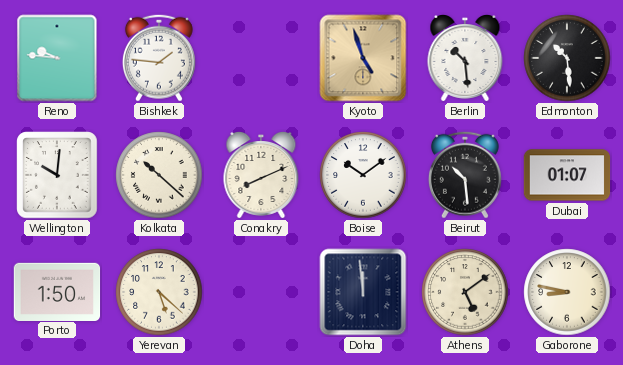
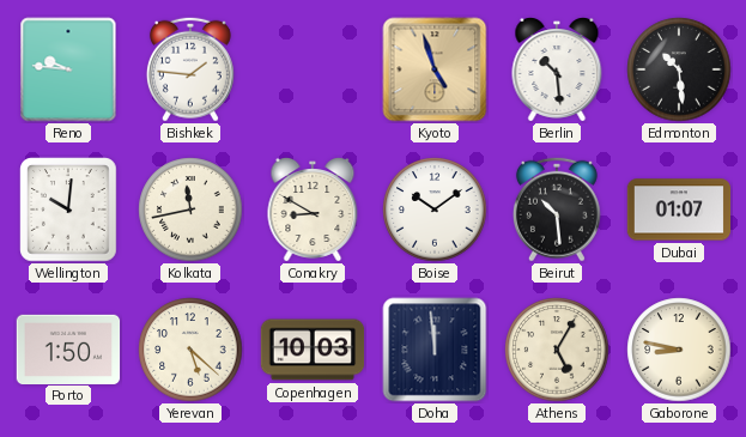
Kolkata: 10:22 -> 11:43
Conakry: 8:11 -> 8:50
Copenhagen: none -> 10:03
Athens: 5:09 -> 5:05
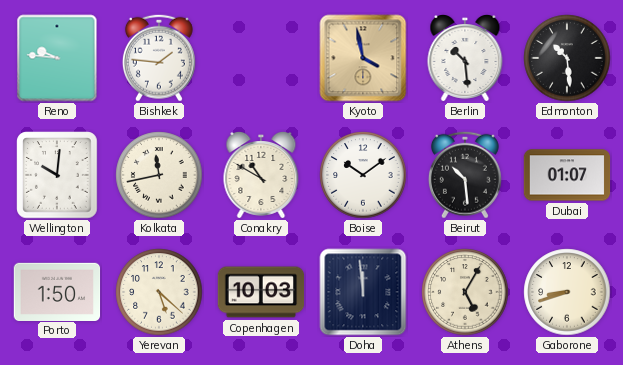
Kyoto: 4:57 -> 3:58
Conakry: 8:50 -> 10:50
Gaborone: 8:47 -> 8:42
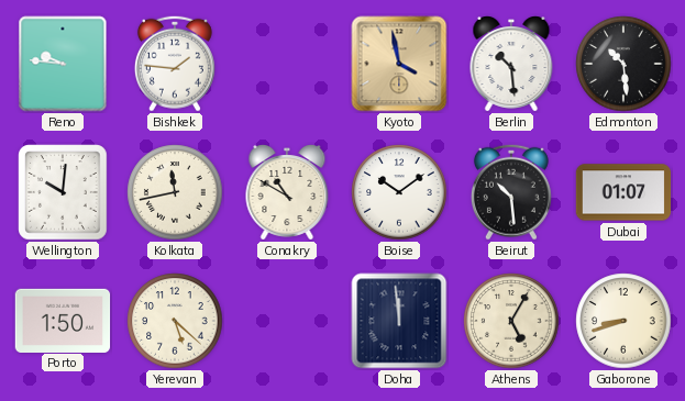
Copenhagen: 10:03 -> none
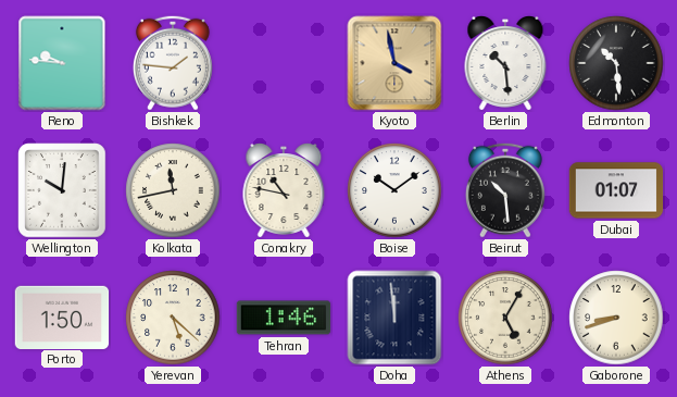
Conakry: 10:50 -> 10:47
Tehran: none -> 1:46
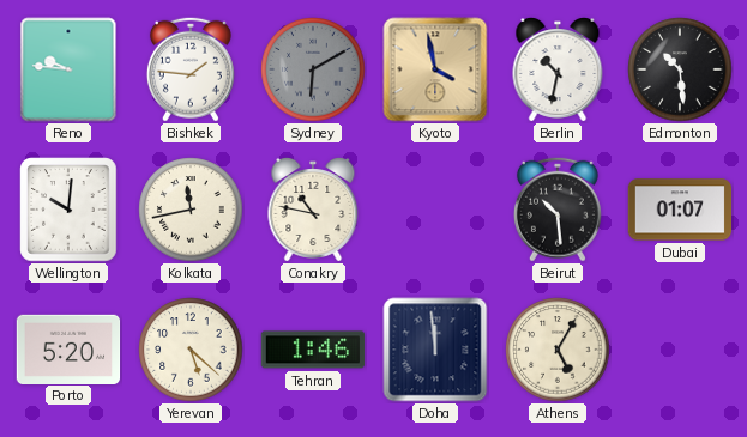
Sydney: none -> 6:10
Berlin: 10:29 -> 10:32
Boise: 10:09 -> none
Porto: 1:50 -> 5:20
Gaborone: 8:42 -> none
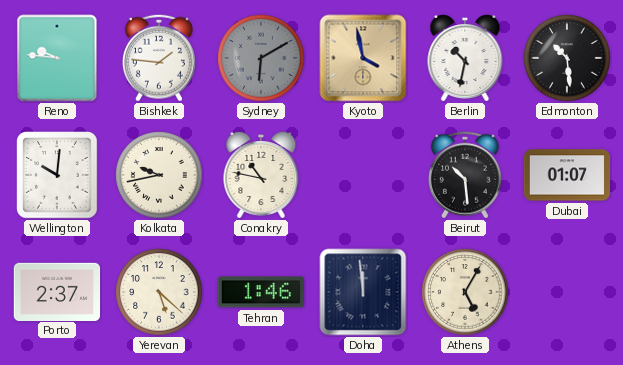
Kolkata: 11:43 -> 9:43
Porto: 5:20 -> 2:37
